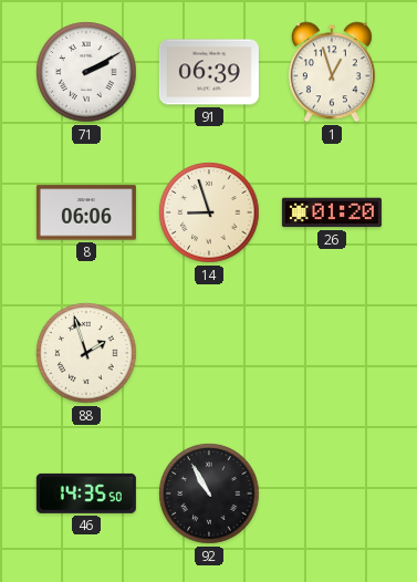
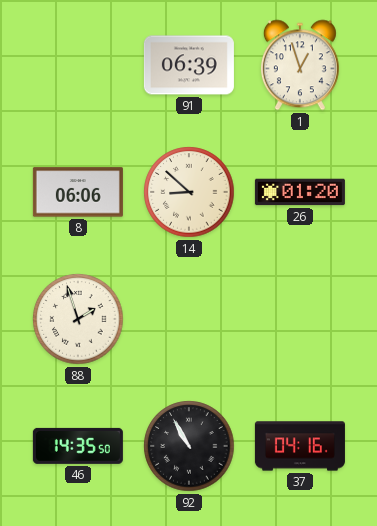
71: 2:10 -> none
14: 8:57 -> 8:52
37: none -> 04:16
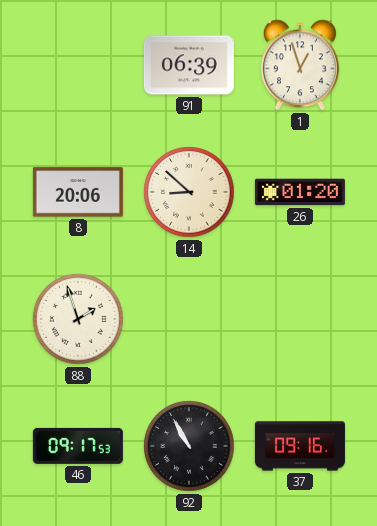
8: 06:06 -> 20:06
46: 14:35 -> 09:17
37: 04:16 -> 09:16
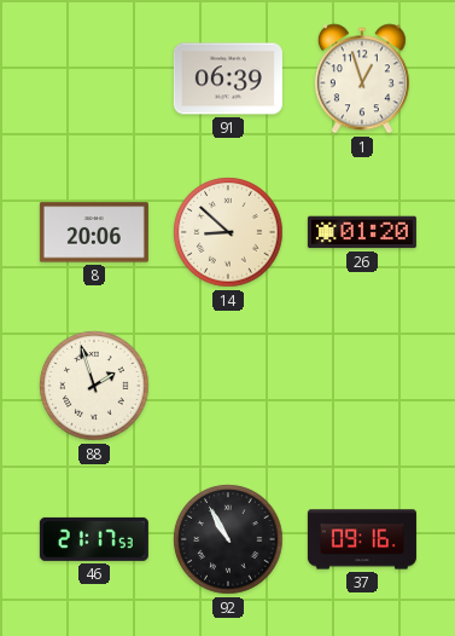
46: 09:17 -> 21:17
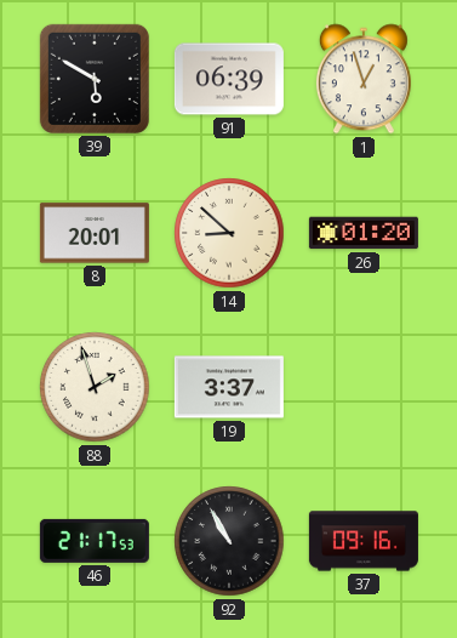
39: none -> 5:50
8: 20:06 -> 20:01
19: none -> 3:37
